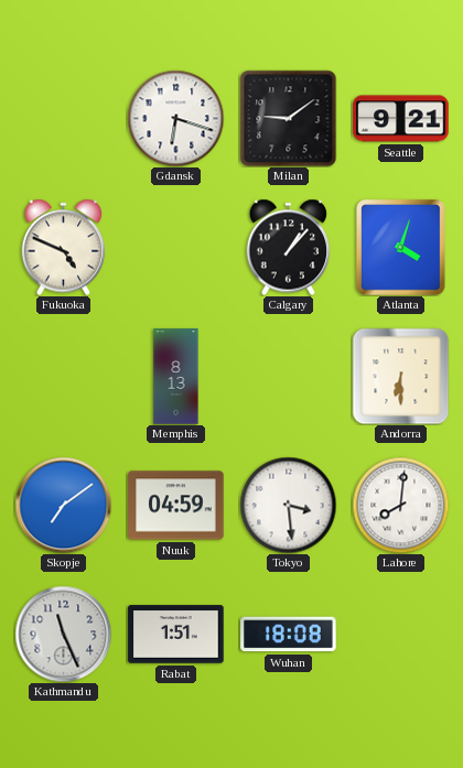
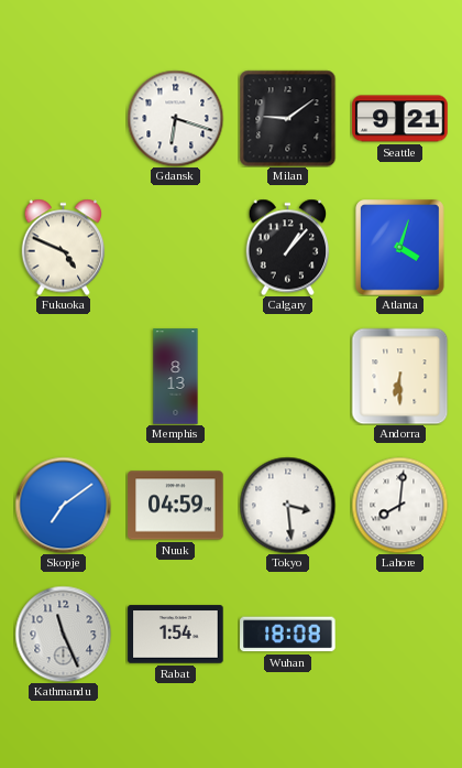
Rabat: 1:51 -> 1:54
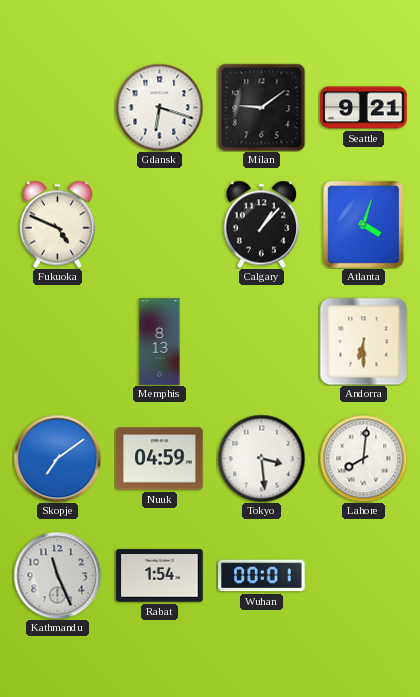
Wuhan: 18:08 -> 00:01
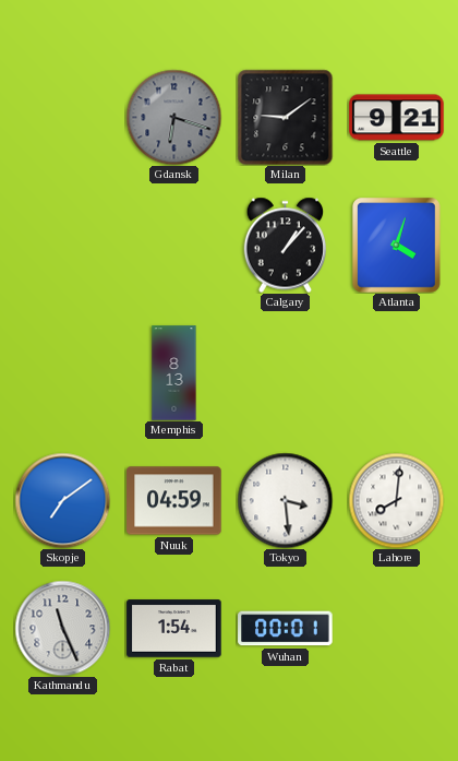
Gdansk dial: white -> grey
Fukuoka: 4:49 -> none
Andorra: 6:30 -> none
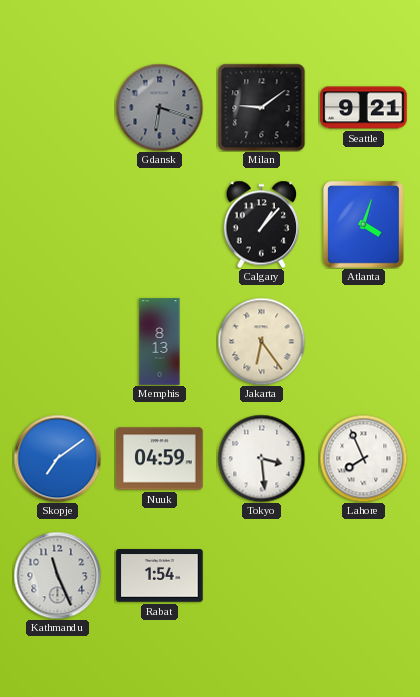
Jakarta: none -> 6:24
Lahore: 8:01 -> 7:56
Wuhan: 00:01 -> none
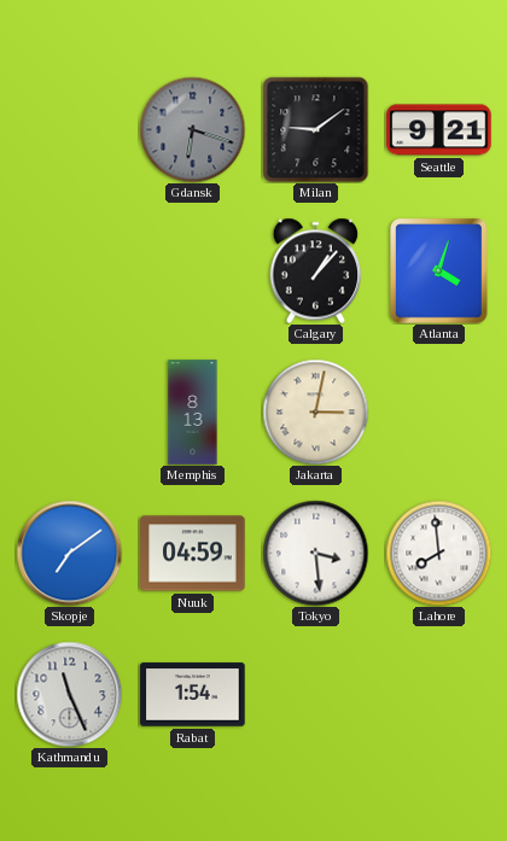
Jakarta: 6:24 -> 3:02
Lahore: 7:56 -> 7:59
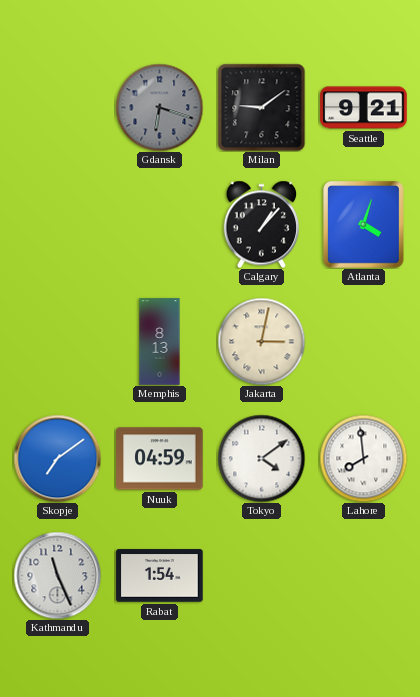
Tokyo: 3:29 -> 4:09
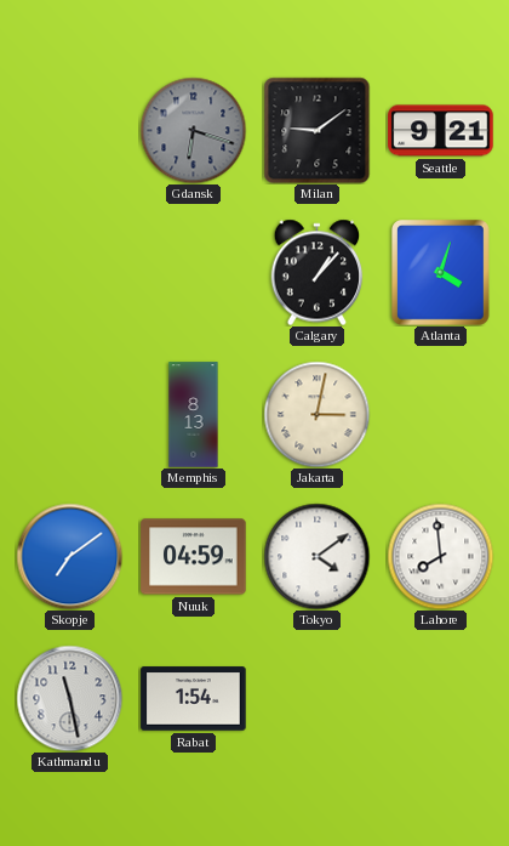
Kathmandu: 11:26 -> 11:28
